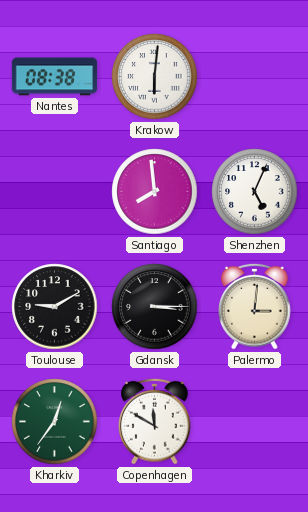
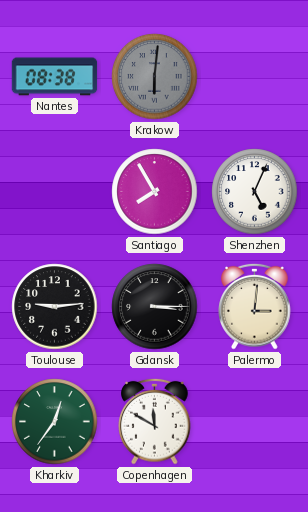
Krakow dial: white -> grey
Santiago: 7:59 -> 7:55
Toulouse: 9:10 -> 9:14
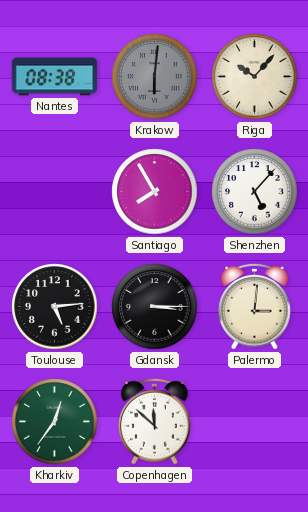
Riga: none -> 10:07
Shenzhen: 5:04 -> 5:07
Toulouse: 9:14 -> 5:14
Copenhagen: 11:50 -> 11:52
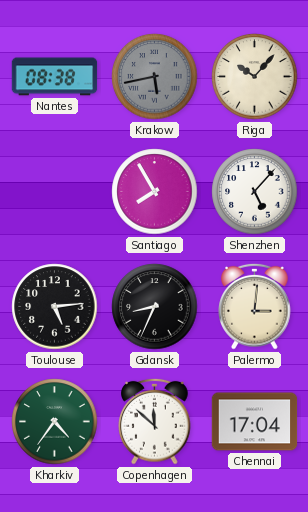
Krakow: 6:01 -> 5:43
Gdansk: 3:15 -> 8:34
Kharkiv: 12:36 -> 4:36
Chennai: none -> 17:04
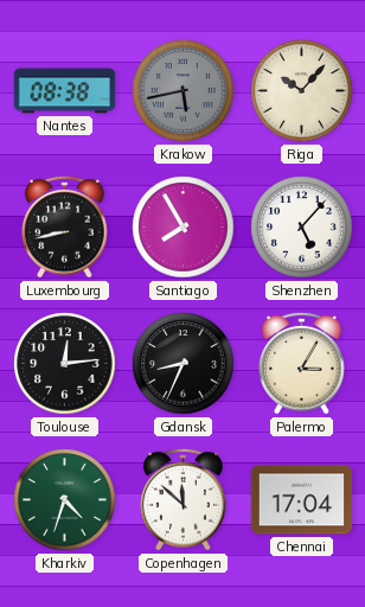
Luxembourg: none -> 8:43
Toulouse: 5:14 -> 12:14
Palermo: 3:01 -> 3:05
Kharkiv: 4:36 -> 4:33
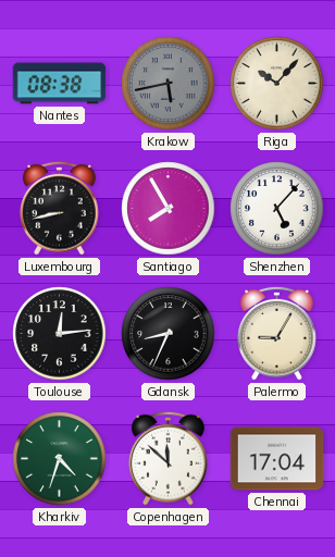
Palermo: 3:05 -> 9:05
